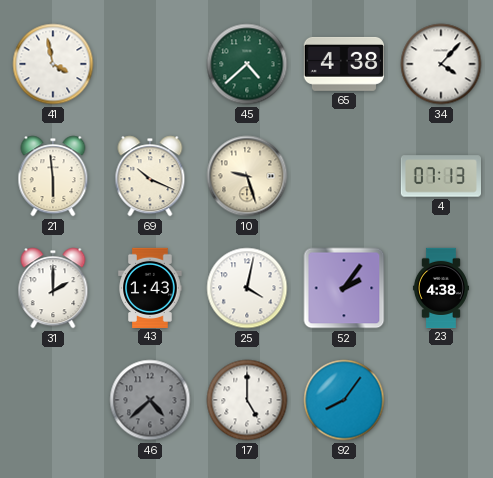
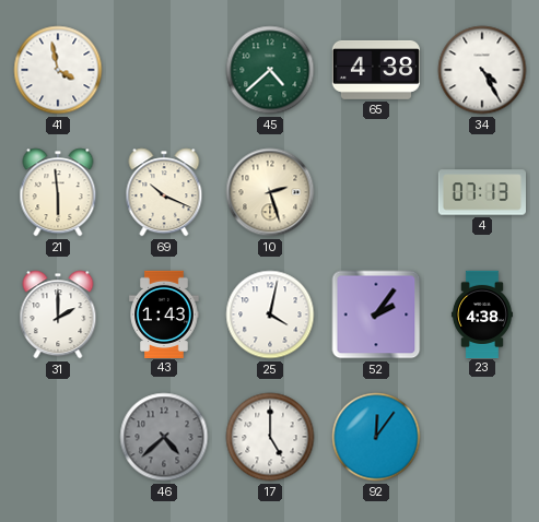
34: 4:07 -> 4:25
10: 9:27 -> 2:27
92: 8:06 -> 12:06
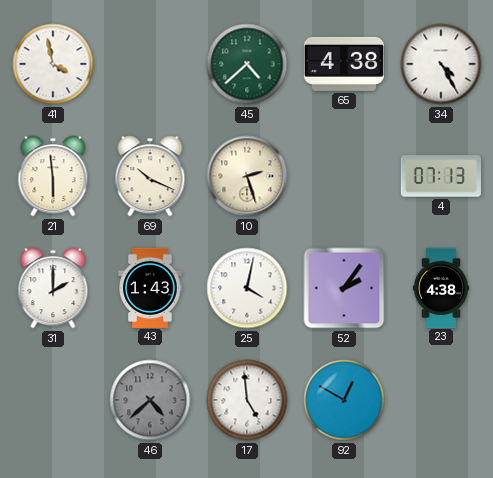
17: 5:00 -> 4:59
92: 12:06 -> 12:50
